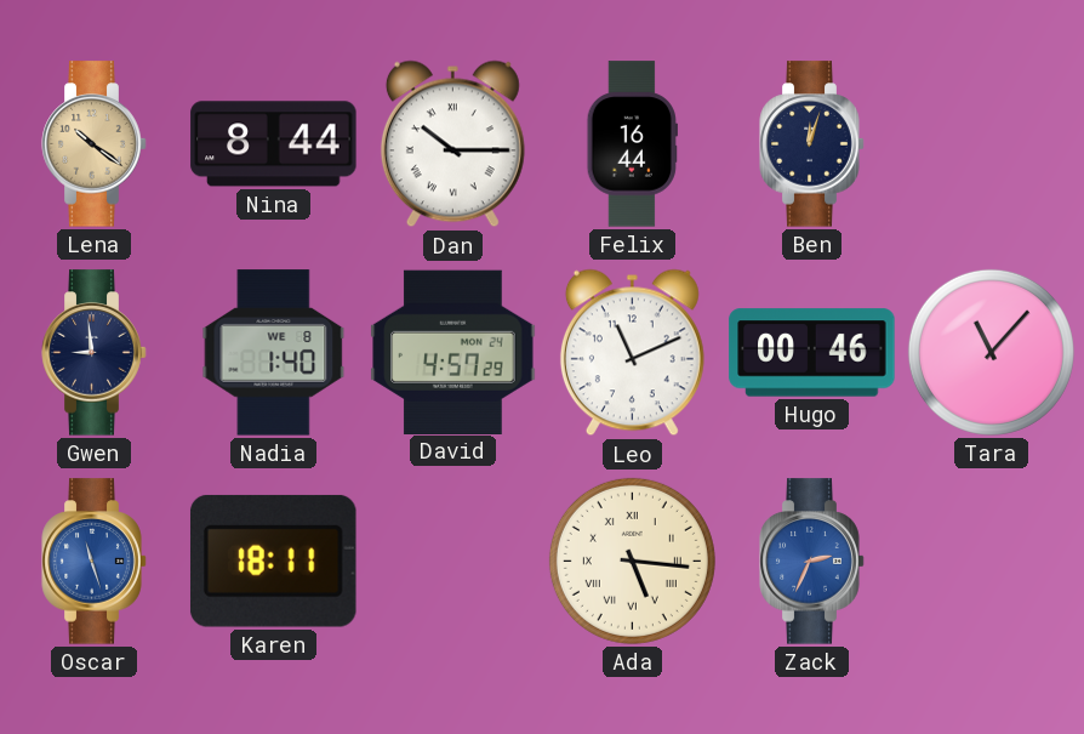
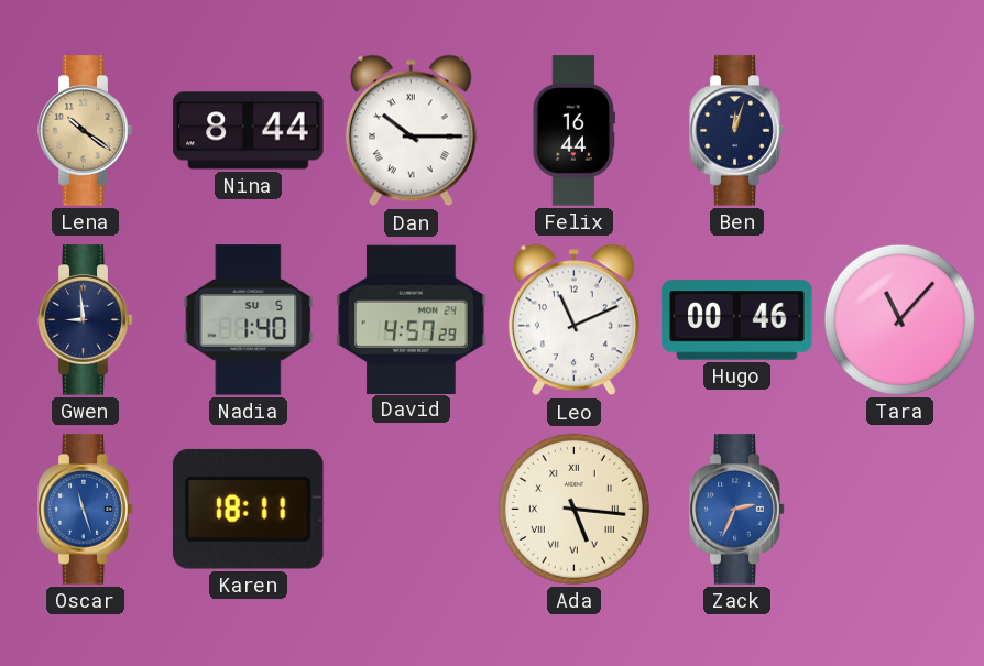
Nadia date: WE 8 -> SU 5
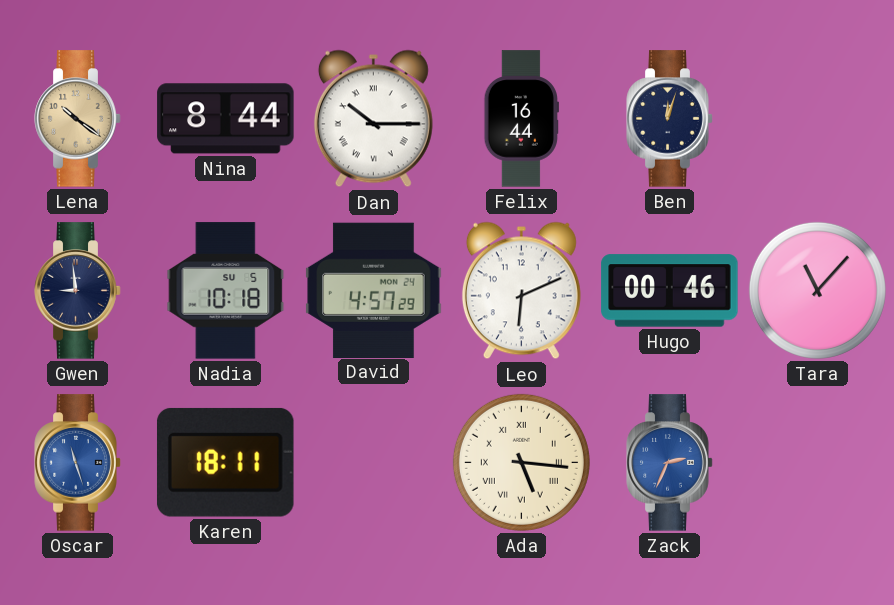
Nadia: 1:40 -> 10:18
Leo: 11:11 -> 6:11
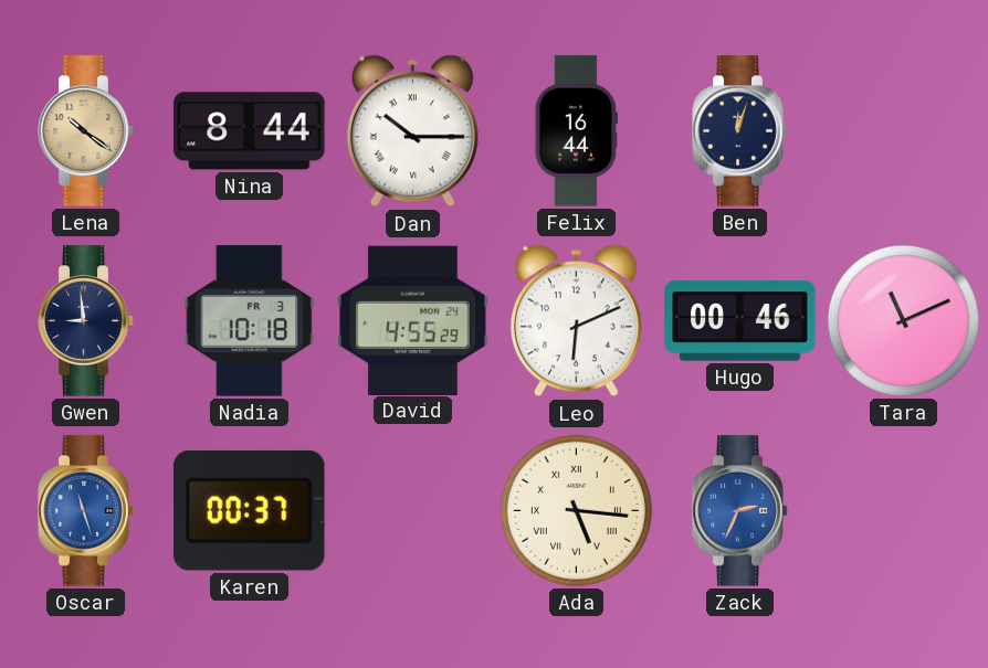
Nadia date: SU 5 -> FR 3
David: 4:57 -> 4:55
Tara: 11:07 -> 11:11
Karen: 18:11 -> 00:37
